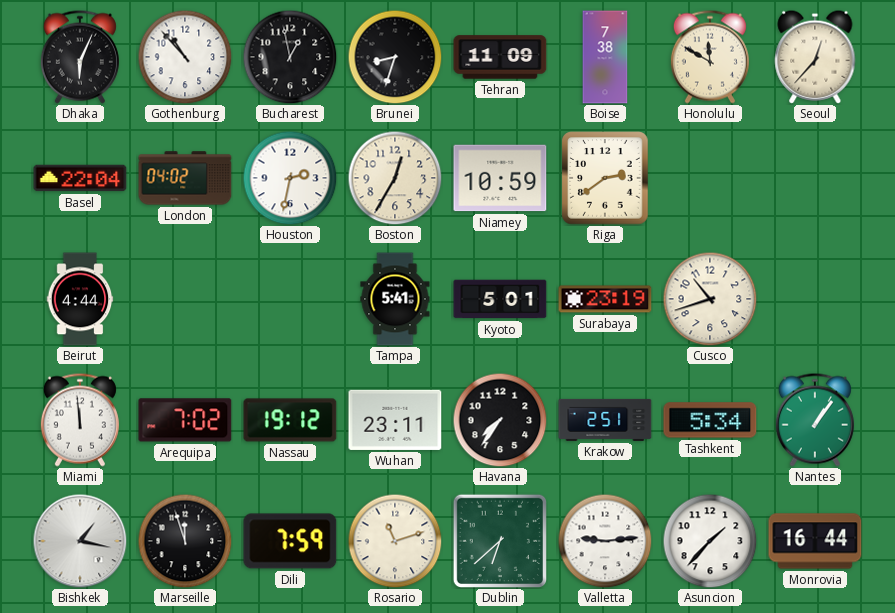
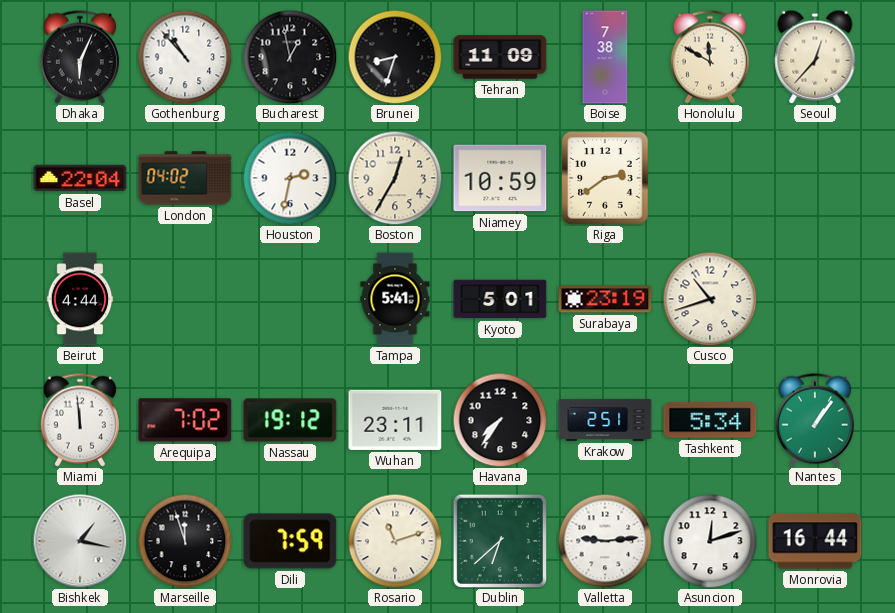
Asuncion: 1:37 -> 12:12
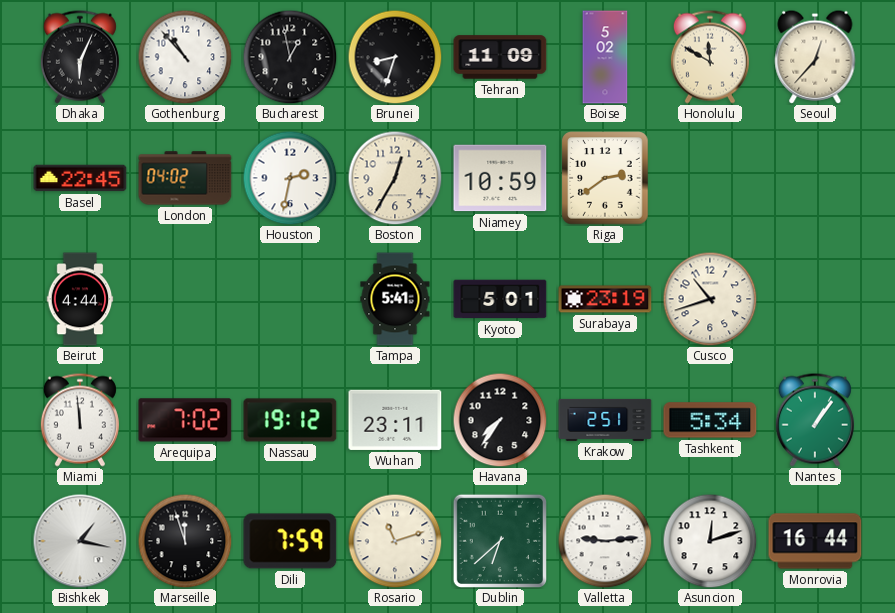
Boise: 7:38 -> 5:02
Basel: 22:04 -> 22:45
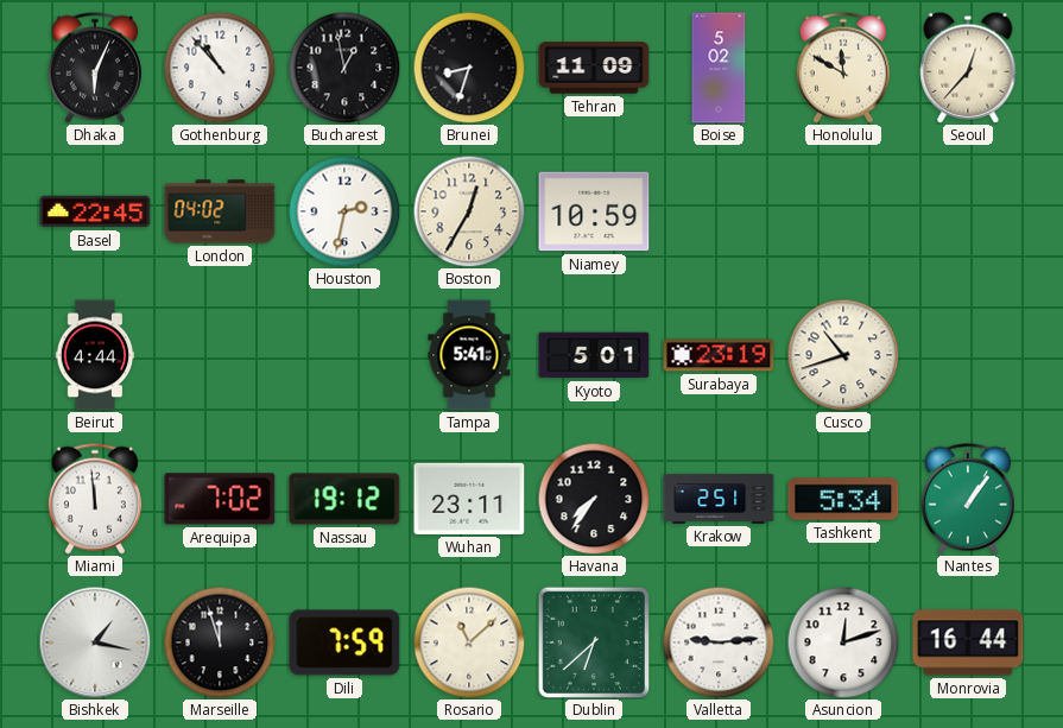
Riga: 2:39 -> none
Rosario: 11:12 -> 11:08
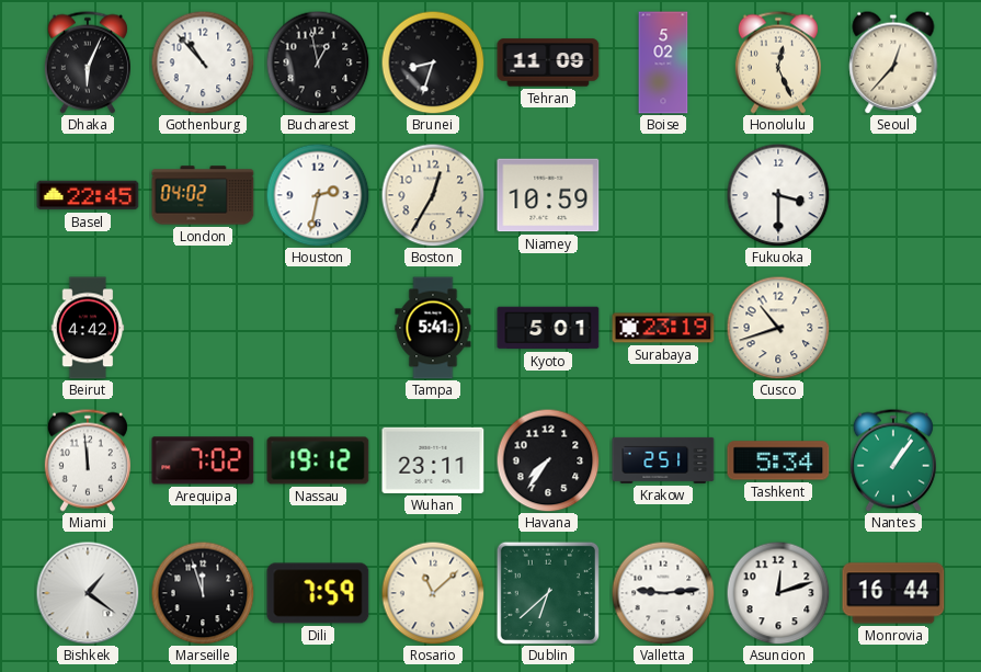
Honolulu: 11:50 -> 12:26
Fukuoka: none -> 3:30
Beirut: 4:44 -> 4:42
Bishkek: 1:17 -> 1:21
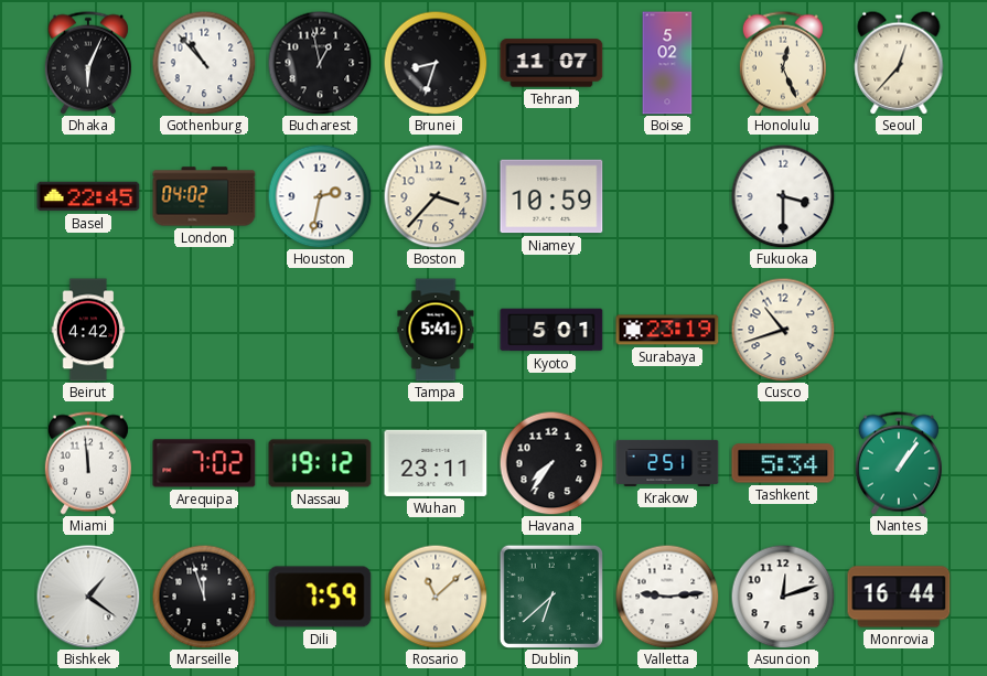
Tehran: 11:09 -> 11:07
Boston: 12:35 -> 3:37
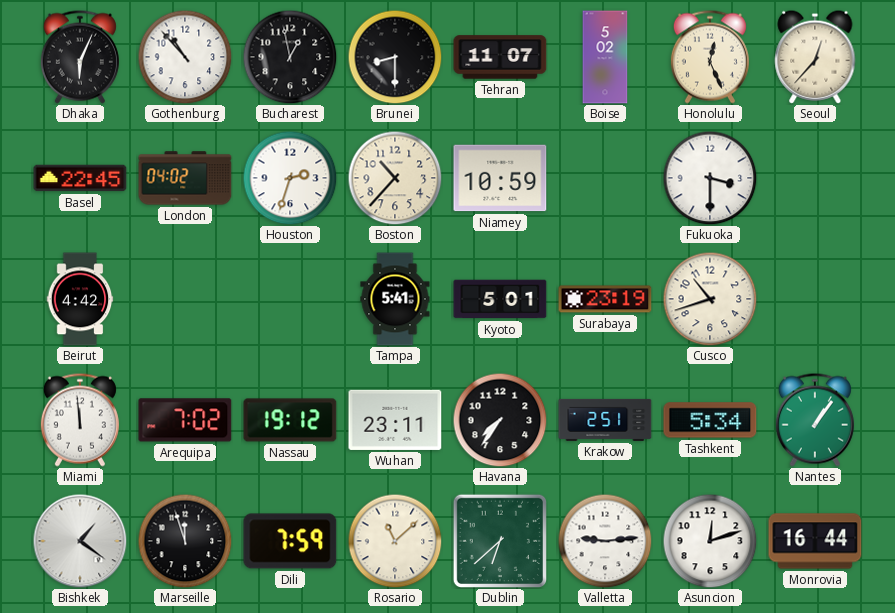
Brunei: 8:33 -> 8:30
Houston: 2:32 -> 2:33
Boston: 3:37 -> 10:37
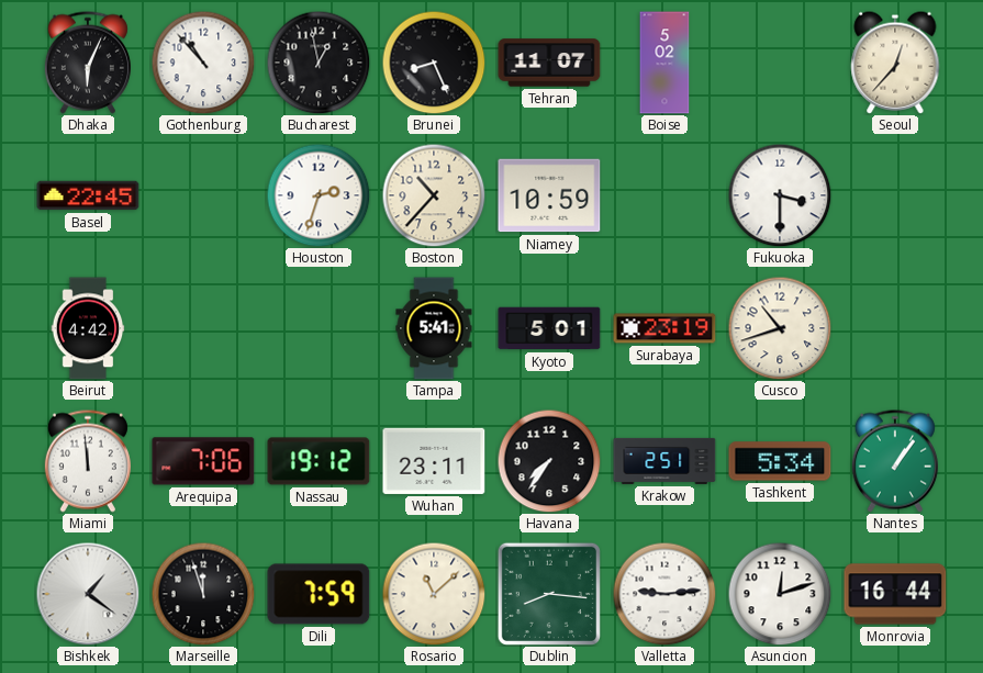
Brunei: 8:30 -> 8:26
Honolulu: 12:26 -> none
London: 04:02 -> none
Arequipa: 7:02 -> 7:06
Dublin: 6:38 -> 8:16
